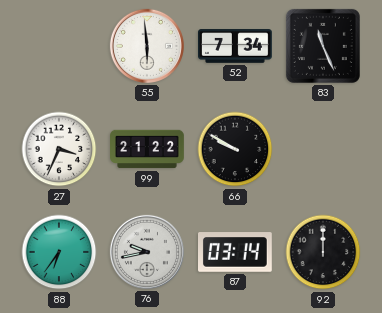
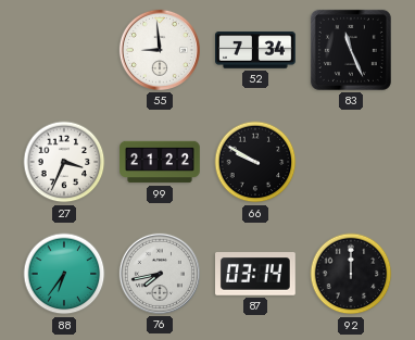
55: 5:59 -> 8:59
76: 9:43 -> 7:43
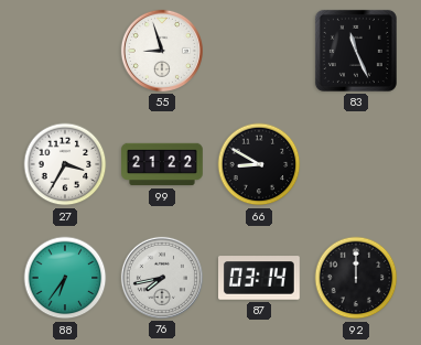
55: 8:59 -> 8:57
52: 7:34 -> none
27: 3:34 -> 3:35
66: 9:50 -> 8:50
